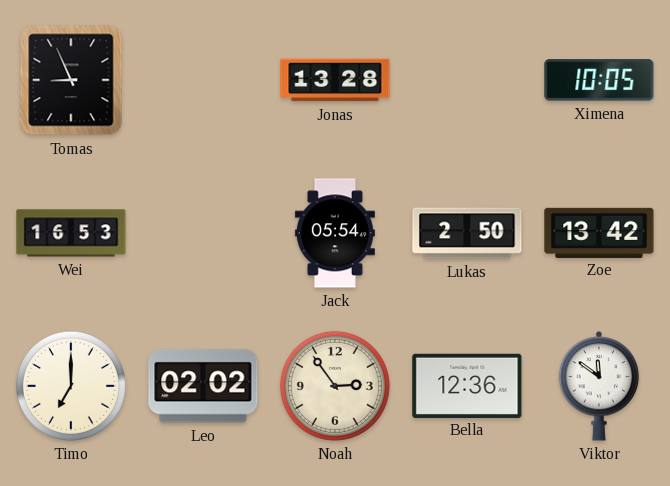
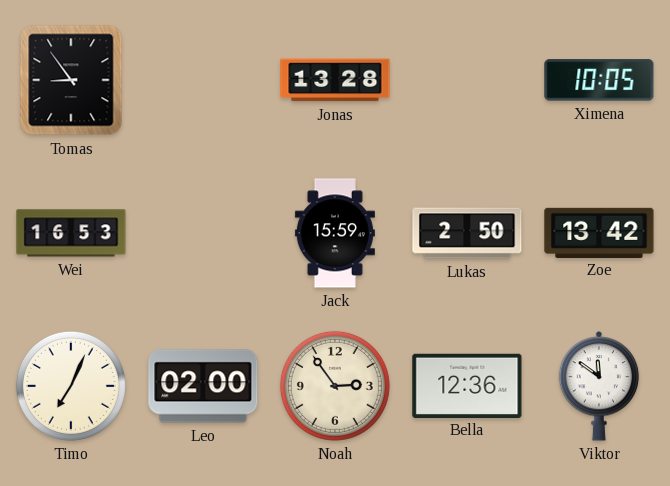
Tomas: 8:56 -> 8:54
Jack: 05:54 -> 15:59
Timo: 7:00 -> 7:04
Leo: 02:02 -> 02:00
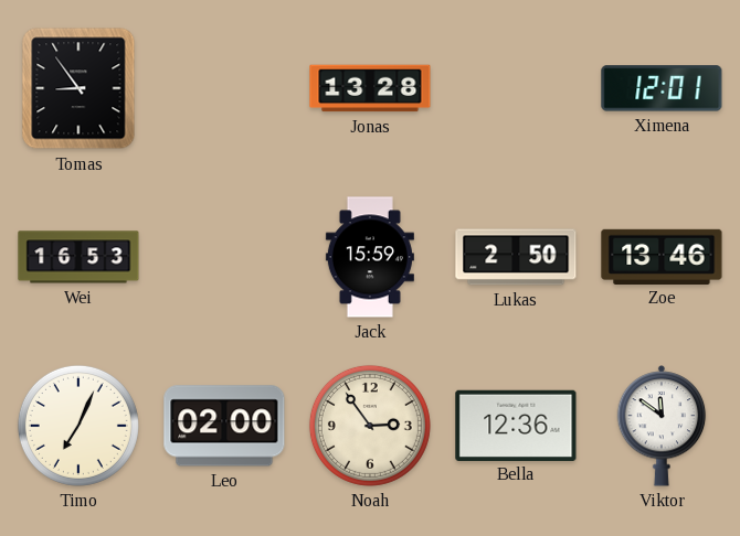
Ximena: 10:05 -> 12:01
Zoe: 13:42 -> 13:46
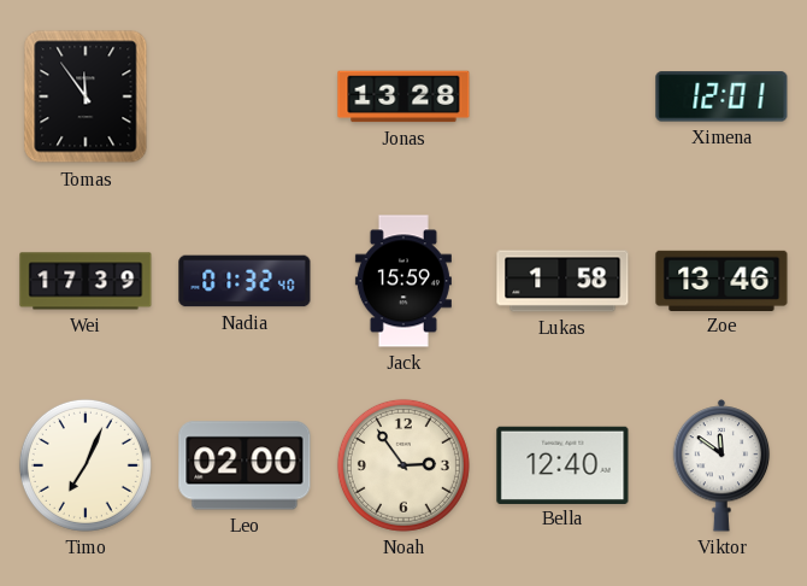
Tomas: 8:54 -> 11:54
Wei: 16:53 -> 17:39
Nadia: none -> 01:32
Lukas: 2:50 -> 1:58
Bella: 12:36 -> 12:40
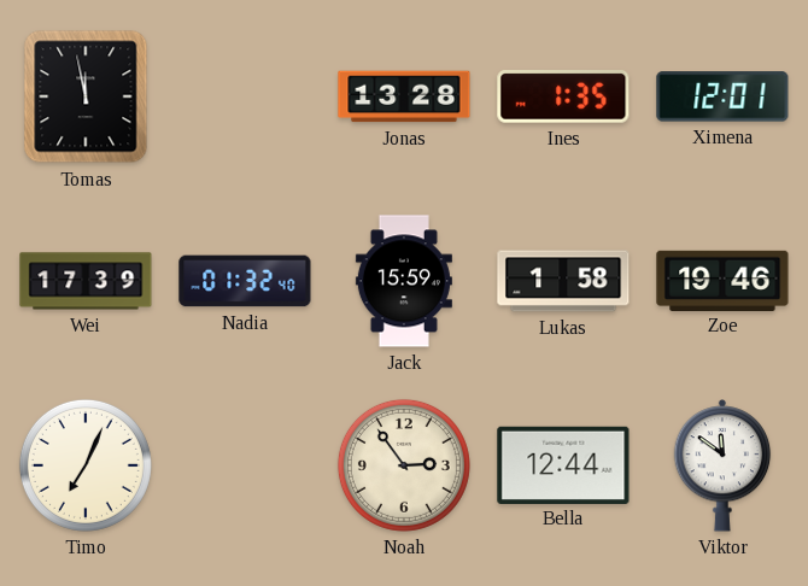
Tomas: 11:54 -> 11:58
Ines: none -> 1:35
Zoe: 13:46 -> 19:46
Leo: 02:00 -> none
Bella: 12:40 -> 12:44
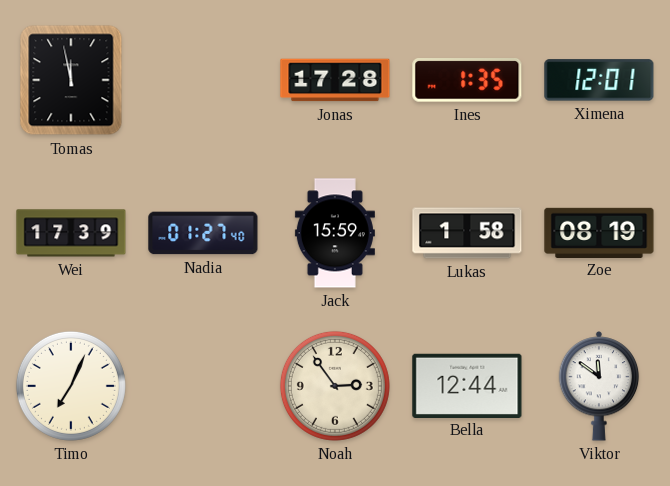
Jonas: 13:28 -> 17:28
Nadia: 01:32 -> 01:27
Zoe: 19:46 -> 08:19
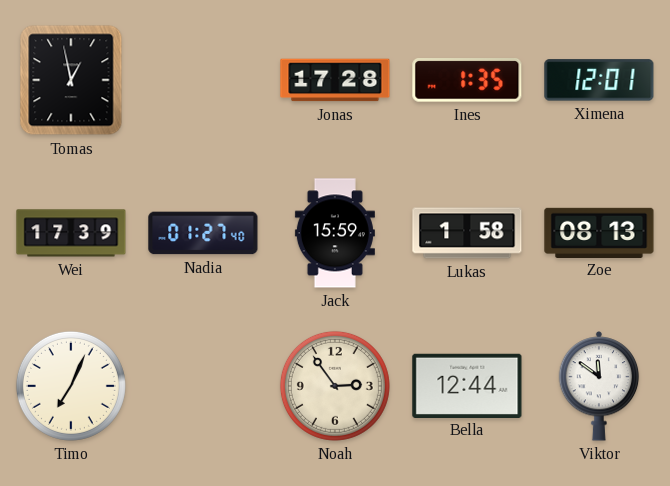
Tomas: 11:58 -> 12:58
Zoe: 08:19 -> 08:13
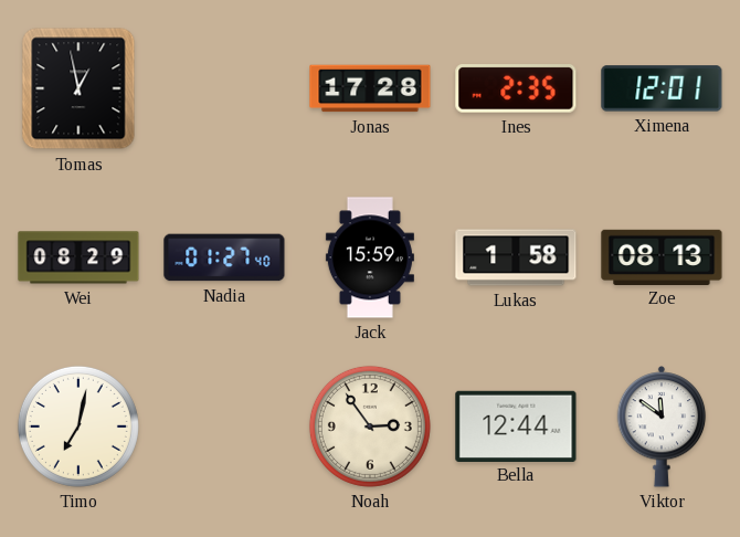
Ines: 1:35 -> 2:35
Wei: 17:39 -> 08:29
Timo: 7:04 -> 7:02
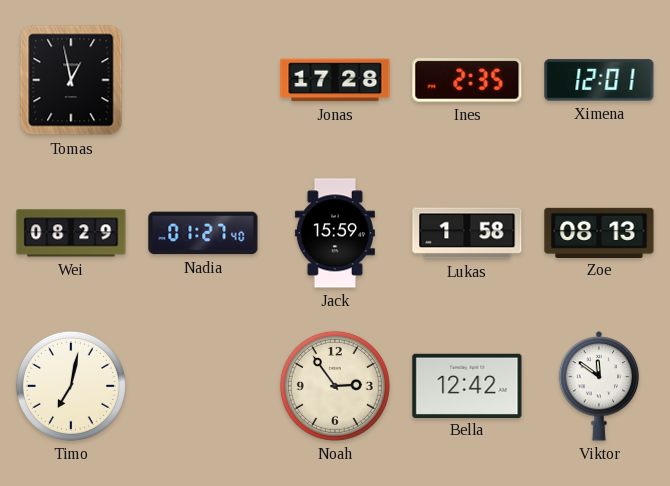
Bella: 12:44 -> 12:42
